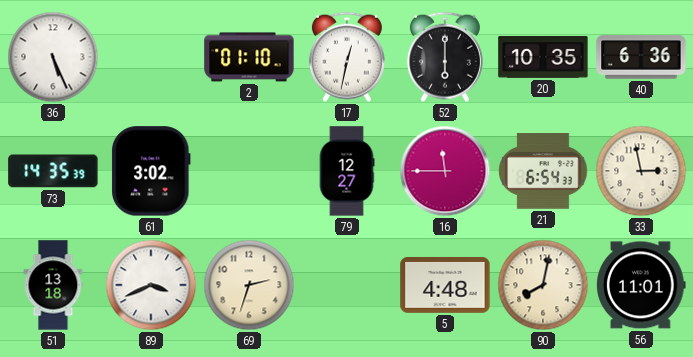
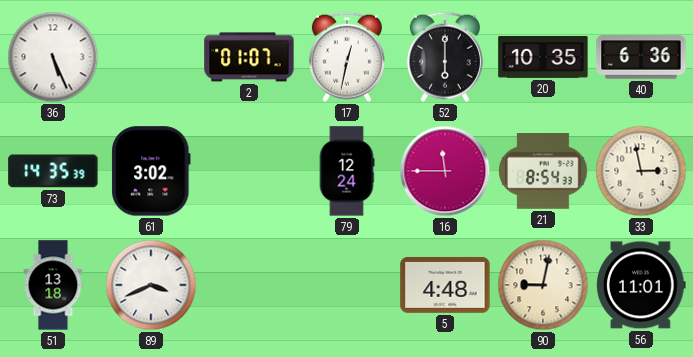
2: 01:10 -> 01:07
79: 12:27 -> 12:24
21: 6:54 -> 8:54
69: 2:33 -> none
90: 8:02 -> 9:02
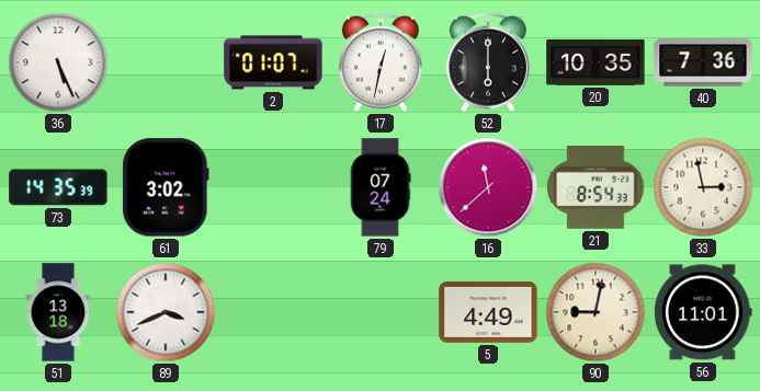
40: 6:36 -> 7:36
79: 12:24 -> 07:24
16: 11:45 -> 11:38
5: 4:48 -> 4:49
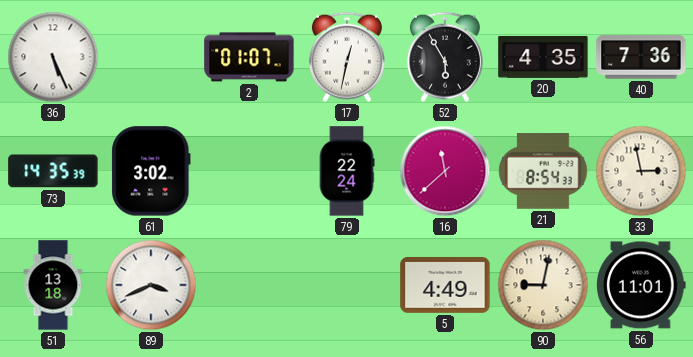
52: 6:00 -> 5:55
20: 10:35 -> 4:35
79: 07:24 -> 22:24
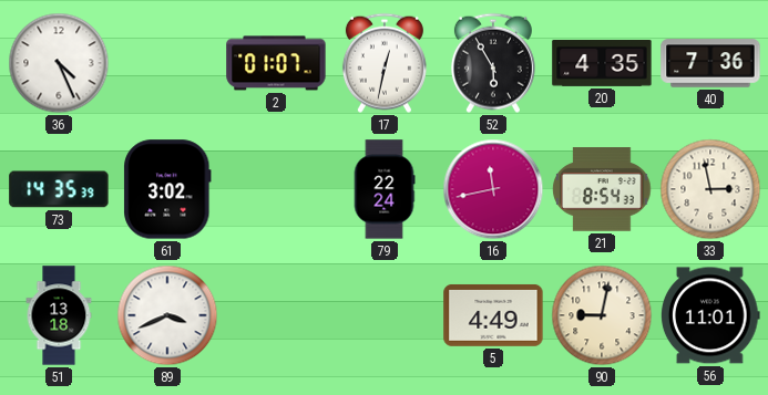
36: 5:26 -> 4:26
16: 11:38 -> 11:43
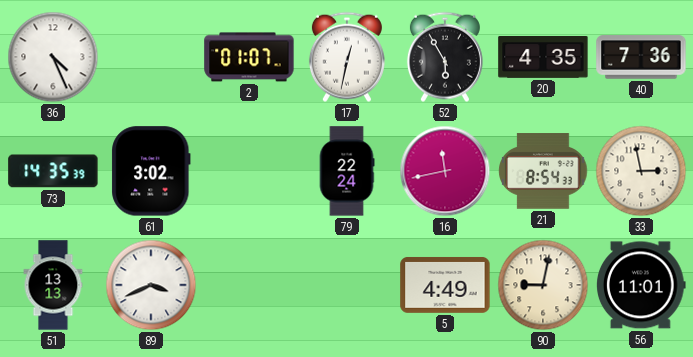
51: 13:18 -> 13:13
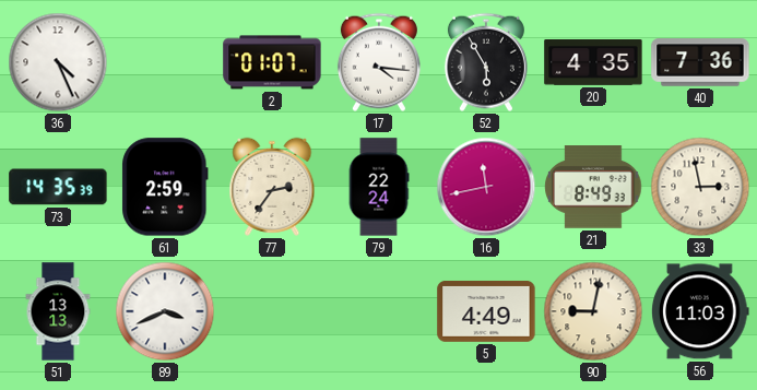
17: 12:32 -> 4:16
61: 3:02 -> 2:59
77: none -> 2:36
21: 8:54 -> 8:49
56: 11:01 -> 11:03
